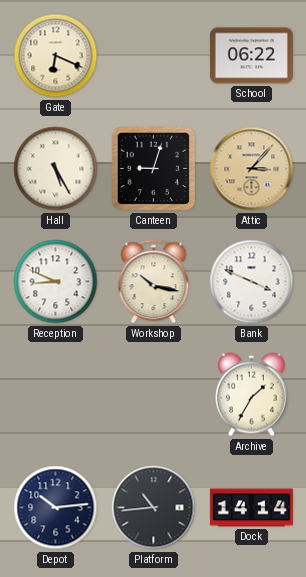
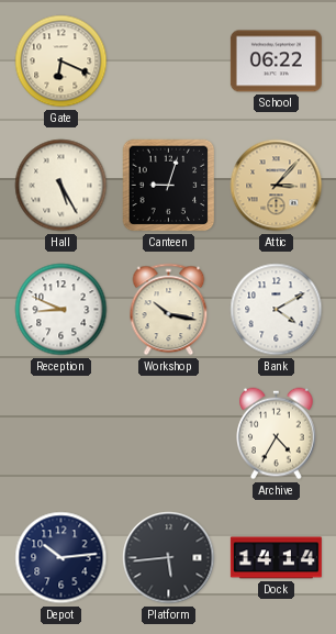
Bank: 3:49 -> 4:10
Archive: 1:35 -> 4:35
Platform: 10:44 -> 5:44
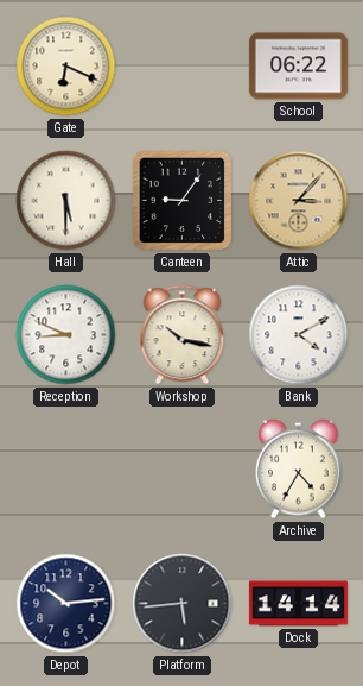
Hall: 5:25 -> 5:30
Canteen: 9:03 -> 9:06
